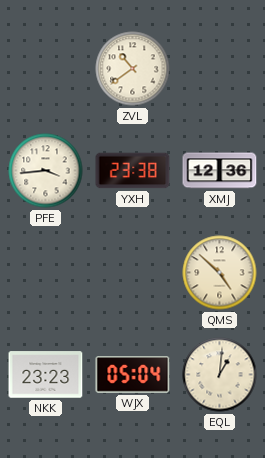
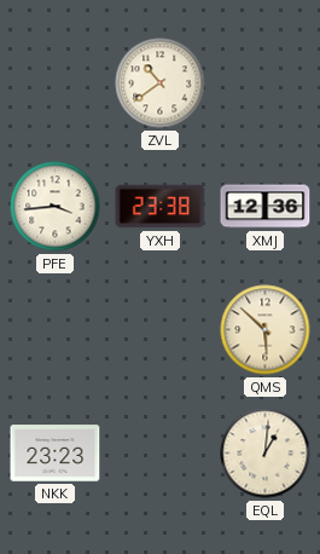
QMS: 4:52 -> 5:52
WJX: 05:04 -> none
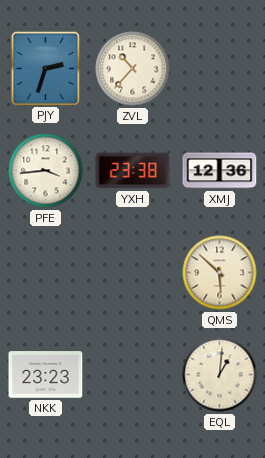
PJY: none -> 2:33
ZVL: 10:39 -> 10:37
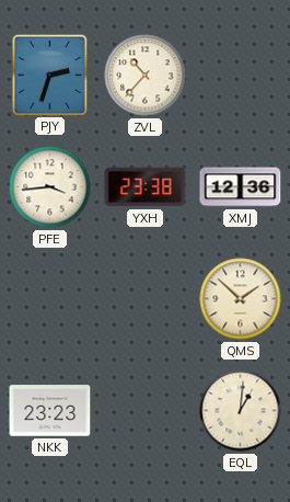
QMS: 5:52 -> 1:52
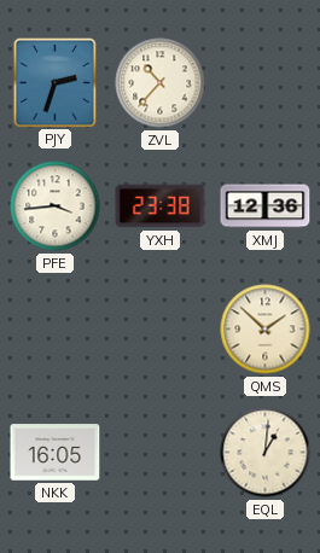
NKK: 23:23 -> 16:05
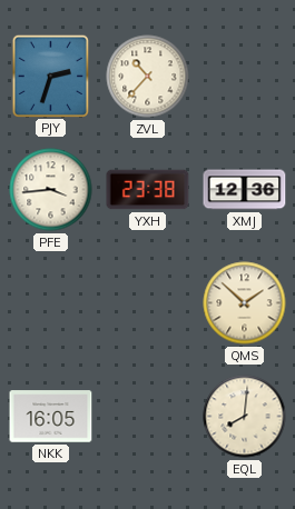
EQL: 1:01 -> 8:01
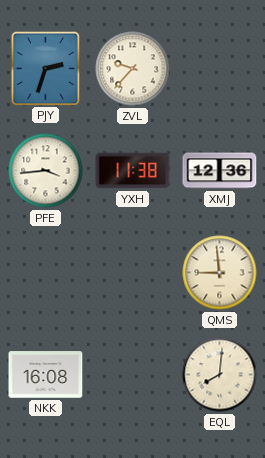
ZVL: 10:37 -> 9:37
YXH: 23:38 -> 11:38
QMS: 1:52 -> 8:59
NKK: 16:05 -> 16:08
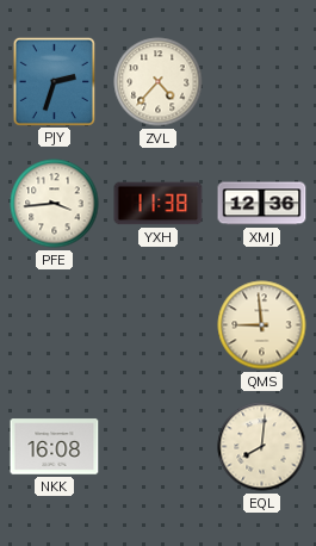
ZVL: 9:37 -> 4:37
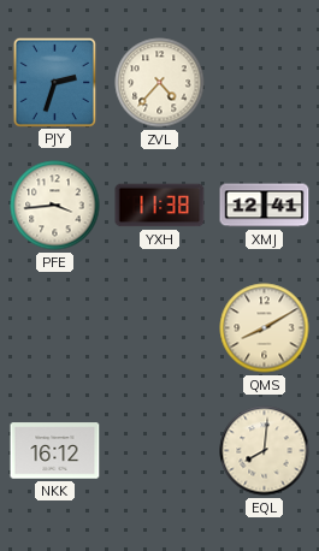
XMJ: 12:36 -> 12:41
QMS: 8:59 -> 8:10
NKK: 16:08 -> 16:12
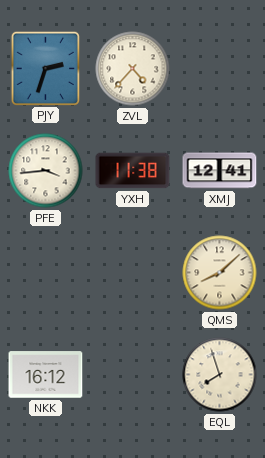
QMS: 8:10 -> 8:08
EQL: 8:01 -> 7:57
